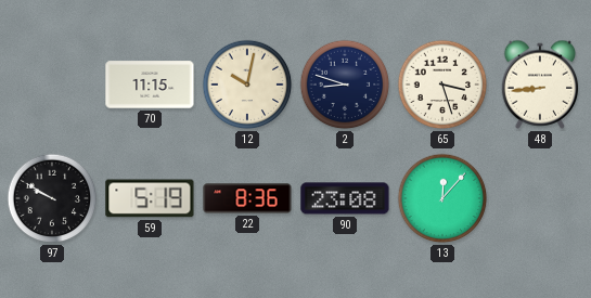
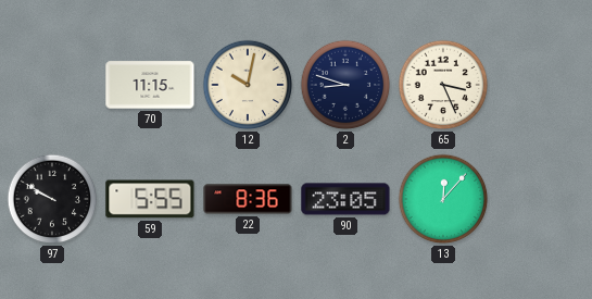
65: 3:27 -> 3:26
48: 8:44 -> none
59: 5:19 -> 5:55
90: 23:08 -> 23:05
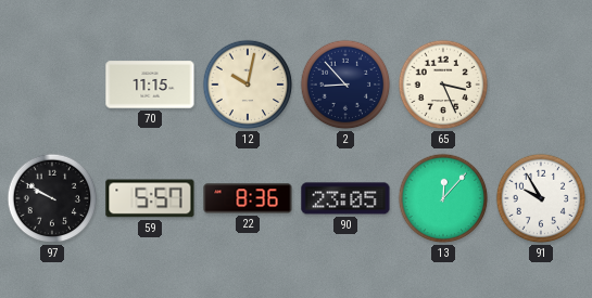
2: 8:48 -> 8:53
59: 5:55 -> 5:57
91: none -> 9:55
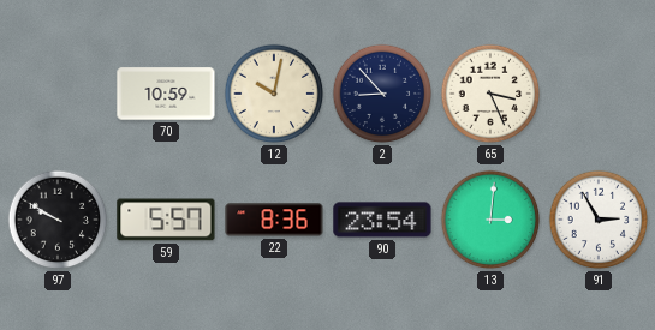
70: 11:15 -> 10:59
90: 23:05 -> 23:54
13: 12:07 -> 3:01
91: 9:55 -> 2:55
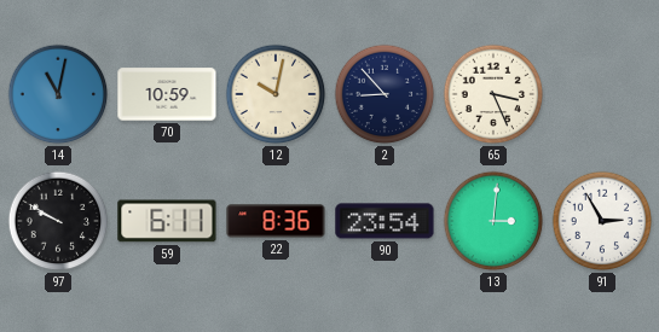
14: none -> 11:02
59: 5:57 -> 6:11
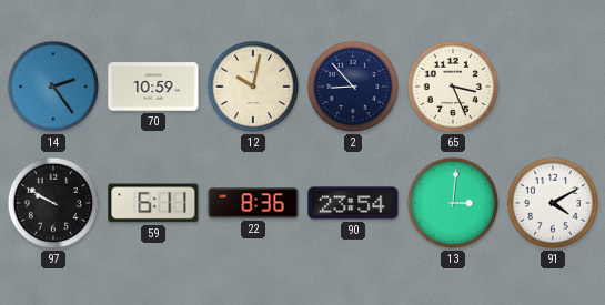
14: 11:02 -> 2:24
91: 2:55 -> 4:10
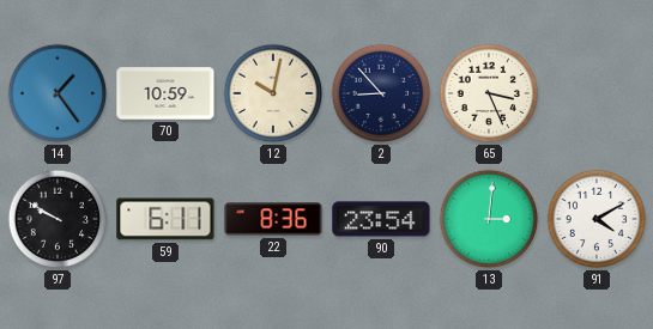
14: 2:24 -> 1:24
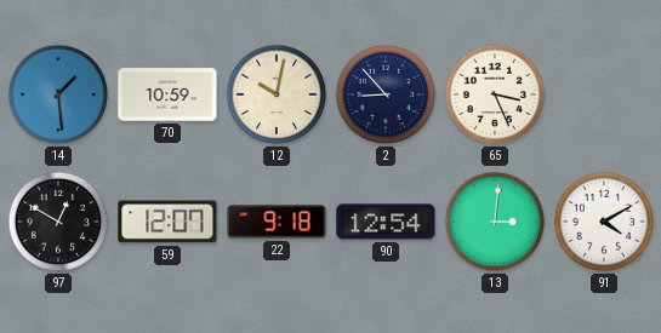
14: 1:24 -> 1:29
97: 9:50 -> 12:50
59: 6:11 -> 12:07
22: 8:36 -> 9:18
90: 23:54 -> 12:54
